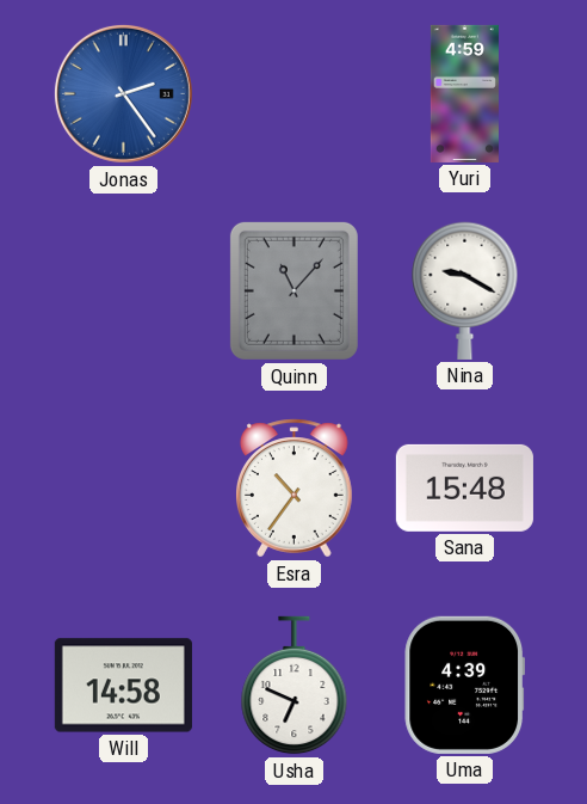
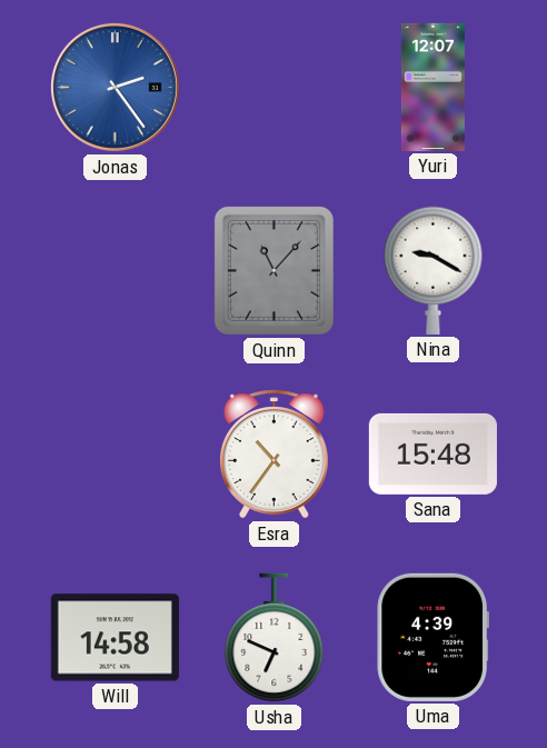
Yuri: 4:59 -> 12:07
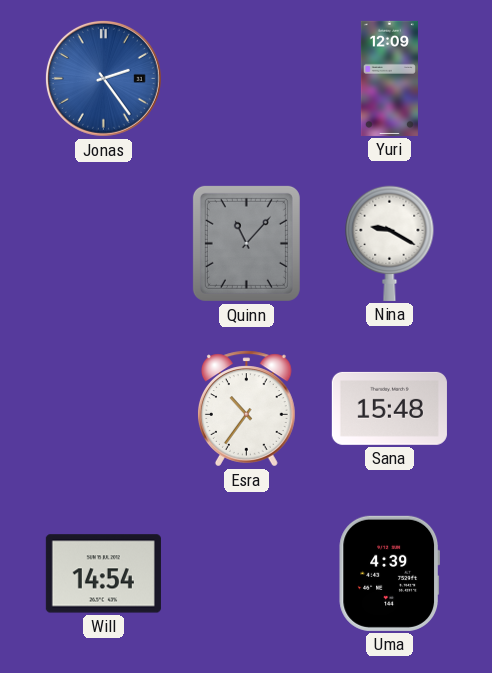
Yuri: 12:07 -> 12:09
Will: 14:58 -> 14:54
Usha: 6:49 -> none
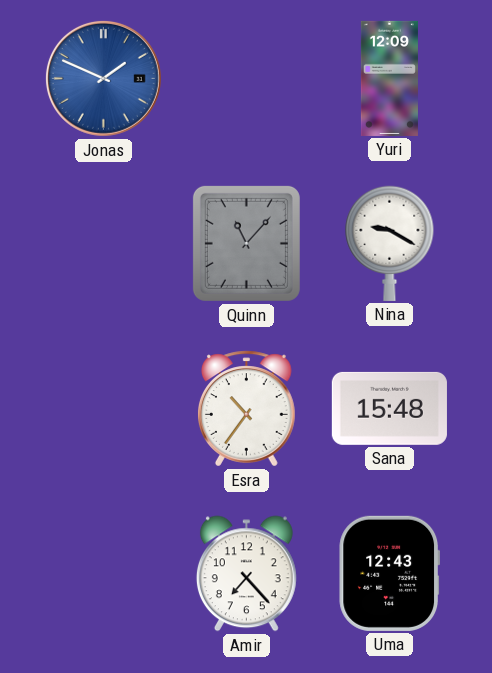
Jonas: 2:24 -> 1:49
Will: 14:54 -> none
Amir: none -> 7:23
Uma: 4:39 -> 12:43
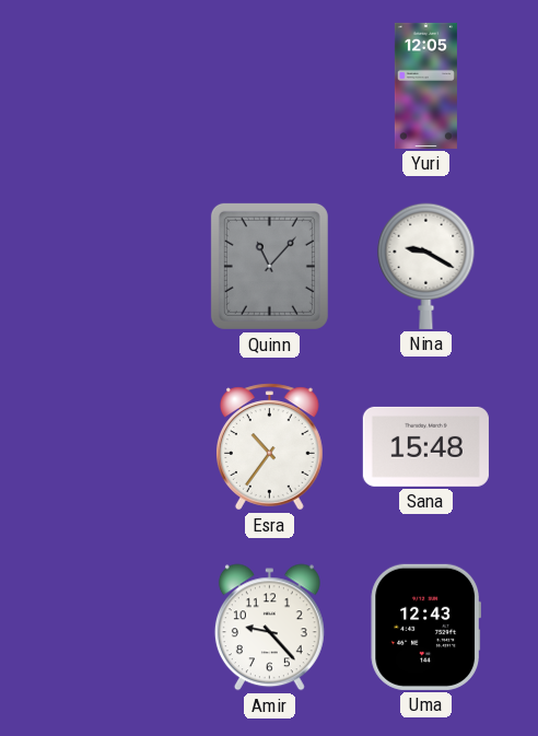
Jonas: 1:49 -> none
Yuri: 12:09 -> 12:05
Amir: 7:23 -> 9:23
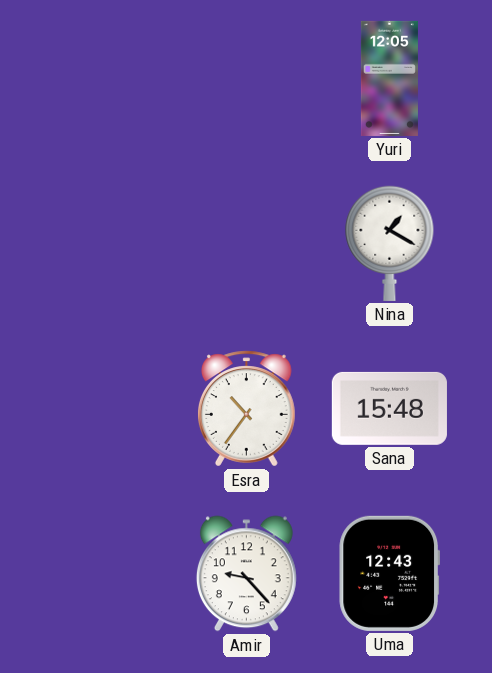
Quinn: 11:07 -> none
Nina: 9:20 -> 1:20
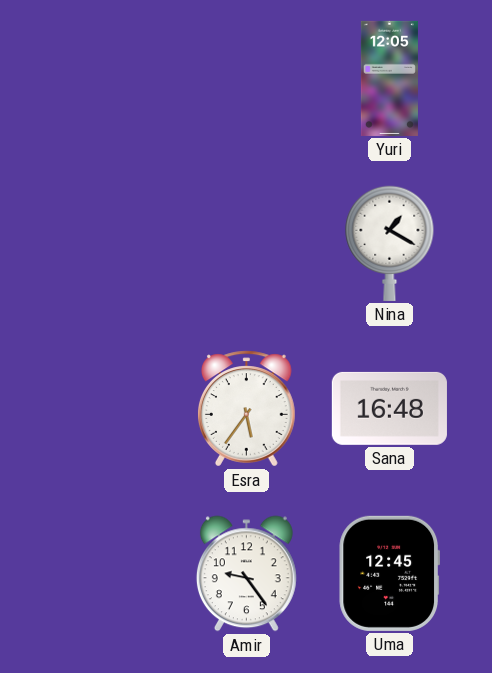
Esra: 10:36 -> 5:36
Sana: 15:48 -> 16:48
Amir: 9:23 -> 9:24
Uma: 12:43 -> 12:45
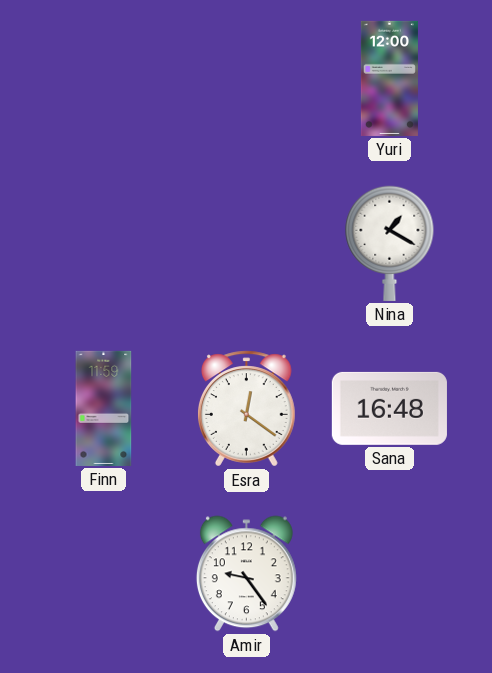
Yuri: 12:05 -> 12:00
Finn: none -> 11:59
Esra: 5:36 -> 12:21
Uma: 12:45 -> none
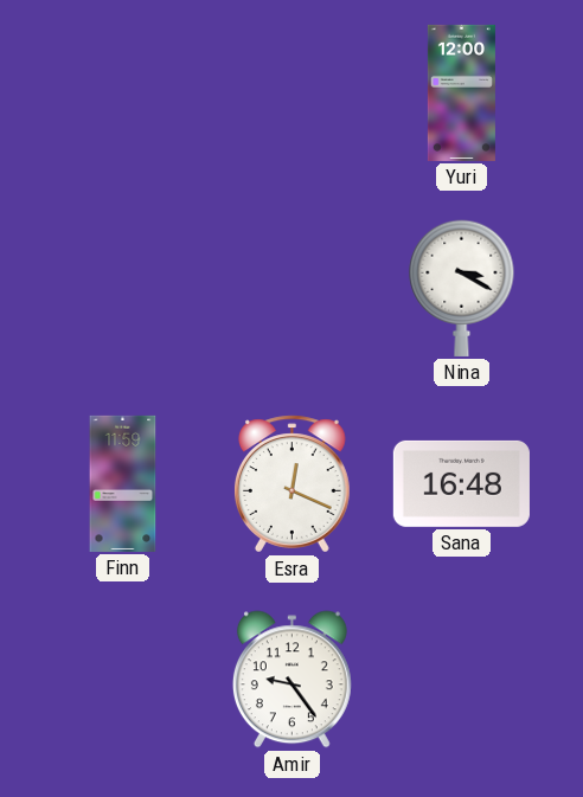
Nina: 1:20 -> 3:20
Esra: 12:21 -> 12:19
